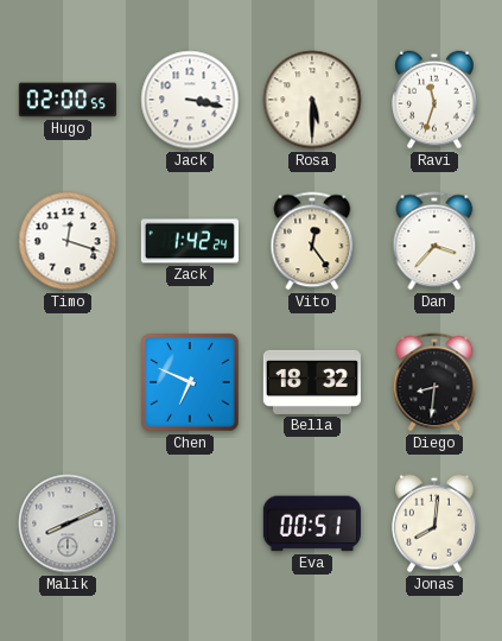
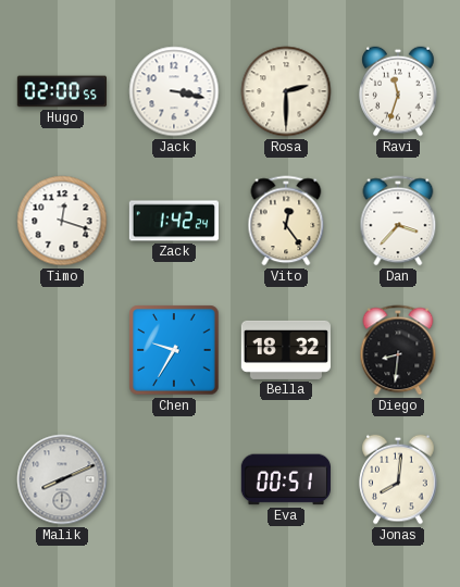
Rosa: 5:30 -> 2:30
Chen: 6:49 -> 9:35
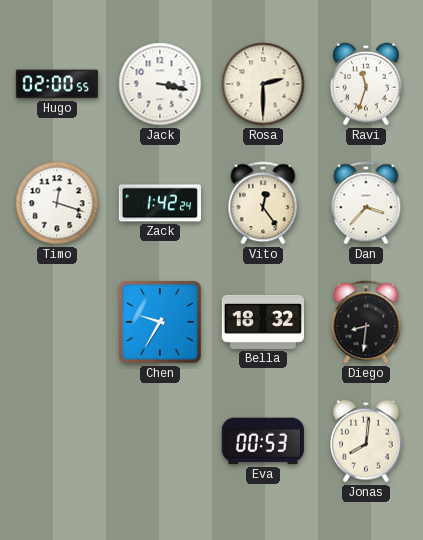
Malik: 8:11 -> none
Eva: 00:51 -> 00:53
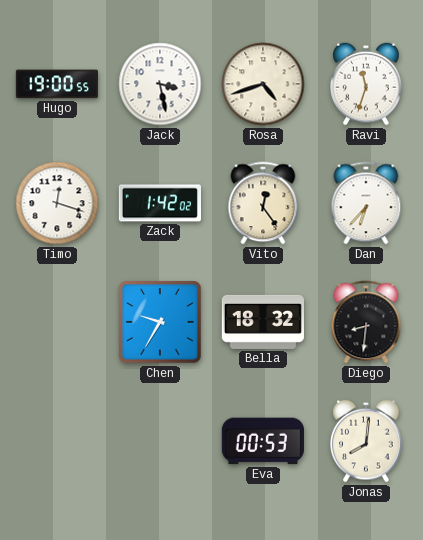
Hugo: 02:00 -> 19:00
Jack: 3:17 -> 3:28
Rosa: 2:30 -> 4:42
Zack: 1:42:24 -> 1:42:02
Dan: 3:37 -> 6:37
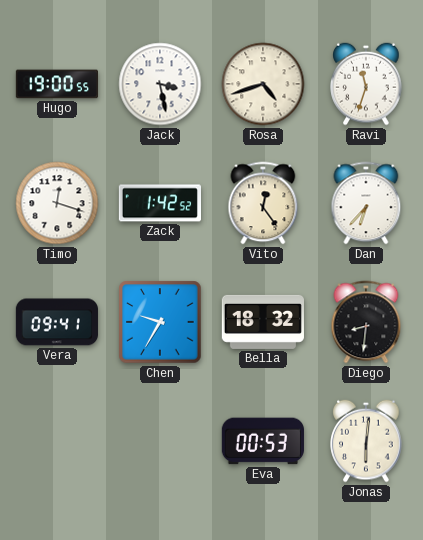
Zack: 1:42:02 -> 1:42:52
Vera: none -> 09:41
Jonas: 8:01 -> 6:01
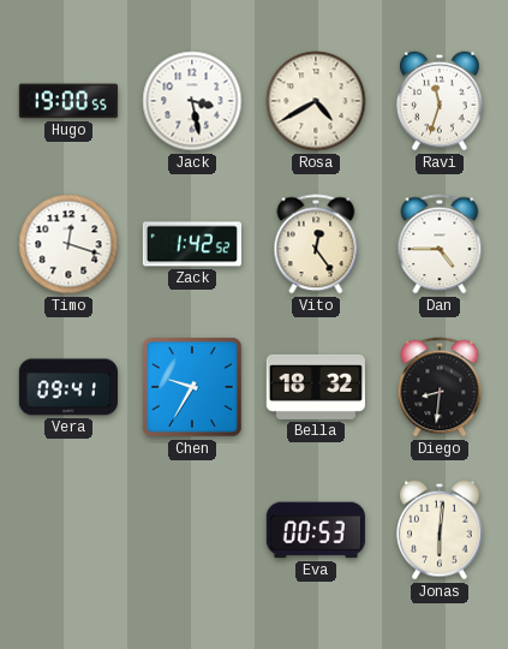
Rosa: 4:42 -> 4:40
Dan: 6:37 -> 4:45
